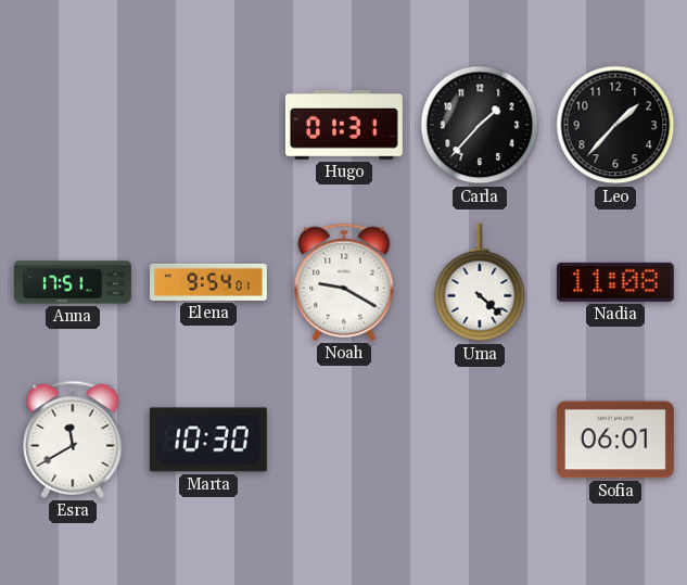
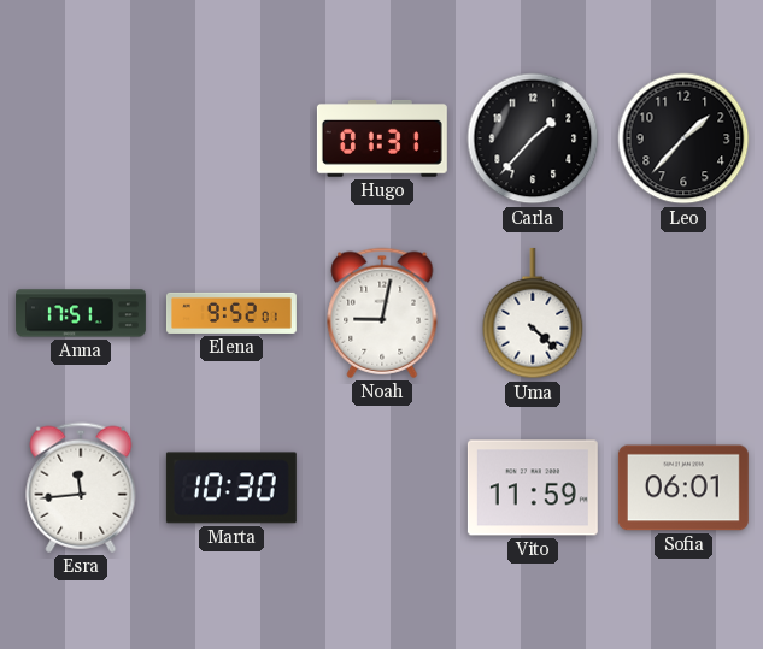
Elena: 9:54 -> 9:52
Noah: 9:20 -> 9:02
Nadia: 11:08 -> none
Esra: 11:40 -> 11:44
Vito: none -> 11:59
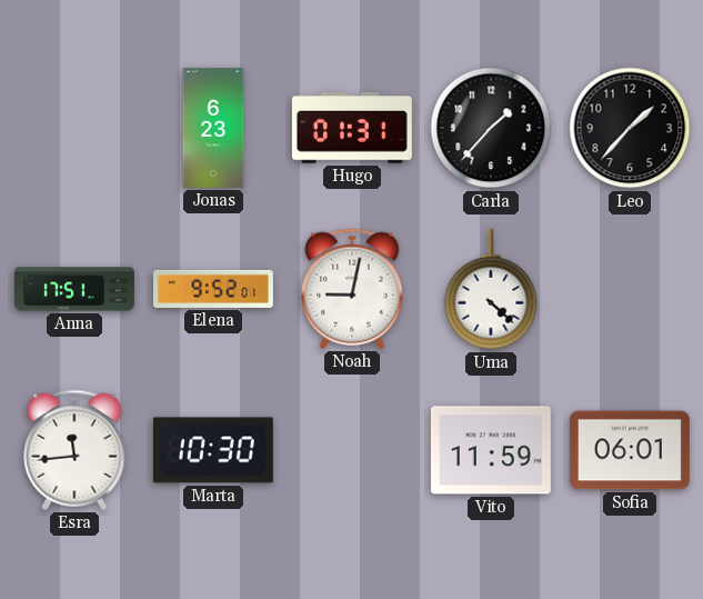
Jonas: none -> 6:23
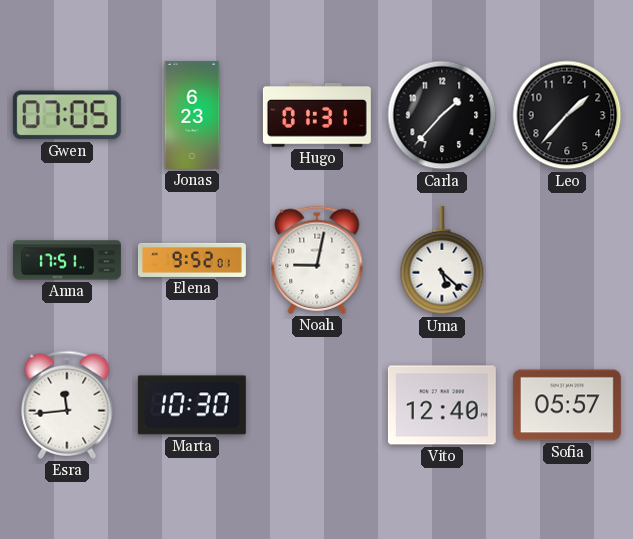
Gwen: none -> 07:05
Uma: 4:22 -> 5:22
Vito: 11:59 -> 12:40
Sofia: 06:01 -> 05:57
